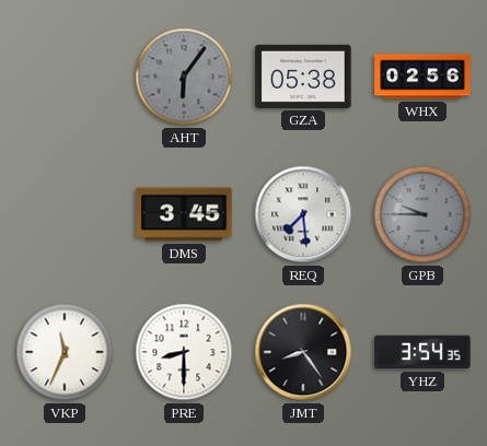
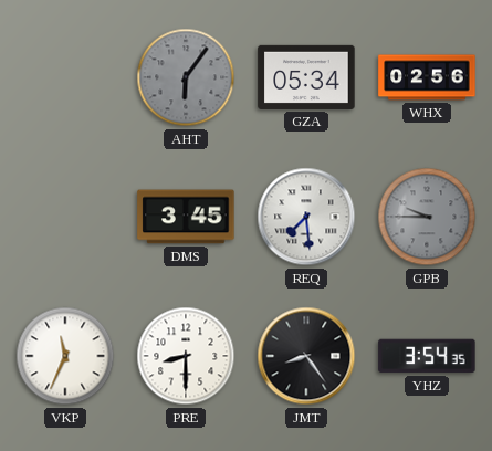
GZA: 05:38 -> 05:34
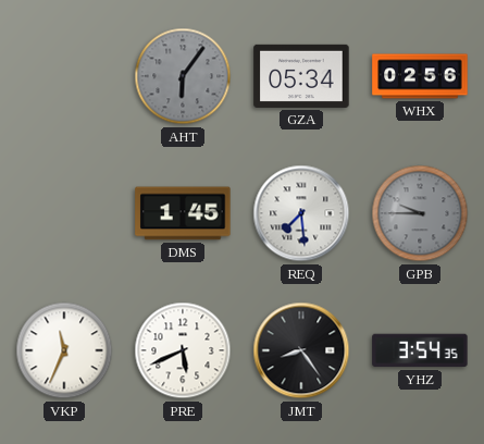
DMS: 3:45 -> 1:45
PRE: 8:30 -> 5:41
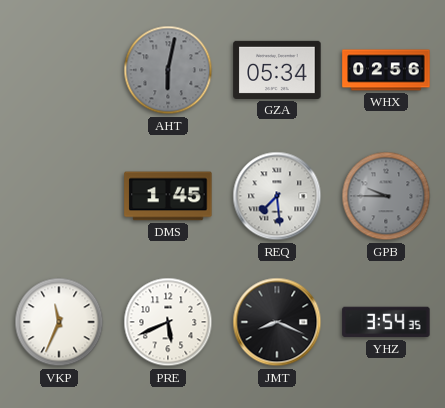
AHT: 6:06 -> 6:02
JMT: 8:24 -> 8:19
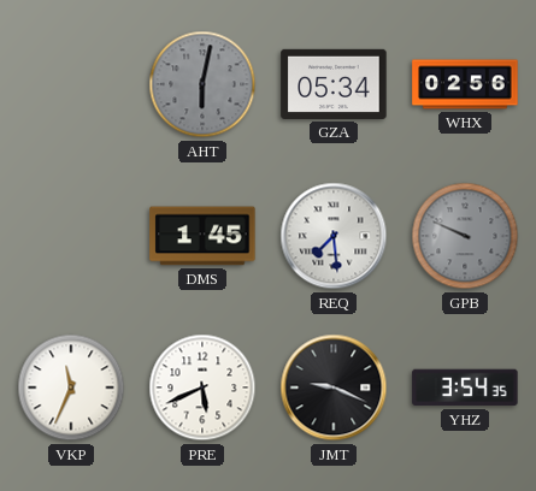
GPB: 9:45 -> 9:49
JMT: 8:19 -> 9:19
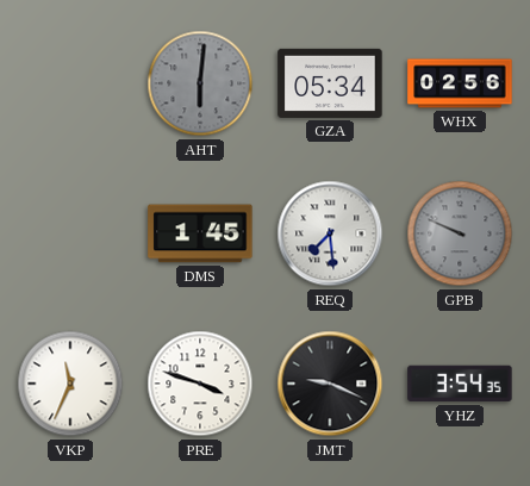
AHT: 6:02 -> 6:01
PRE: 5:41 -> 3:48
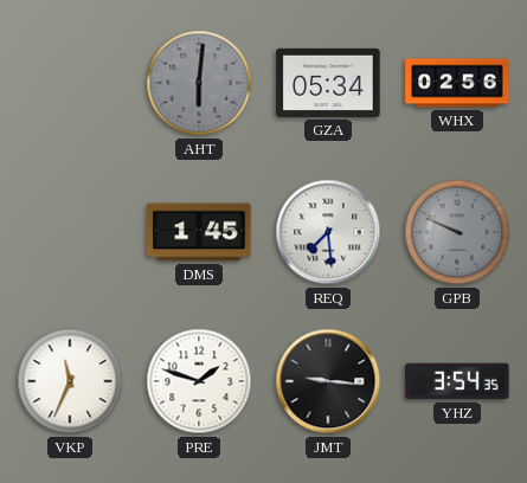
PRE: 3:48 -> 1:48
JMT: 9:19 -> 9:16
